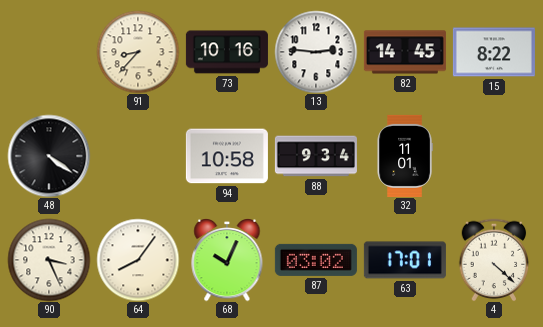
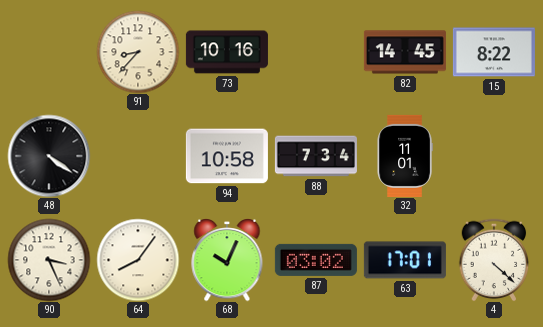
13: 2:46 -> none
88: 9:34 -> 7:34
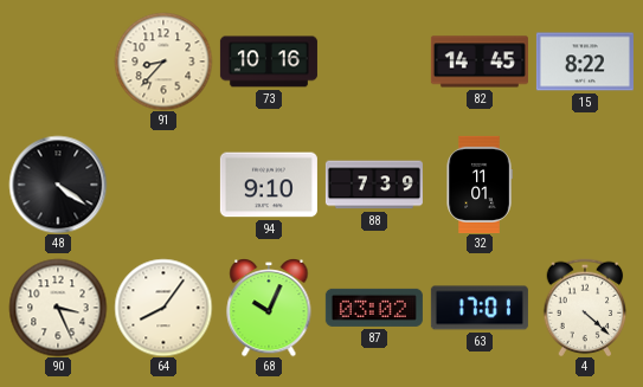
94: 10:58 -> 9:10
88: 7:34 -> 7:39
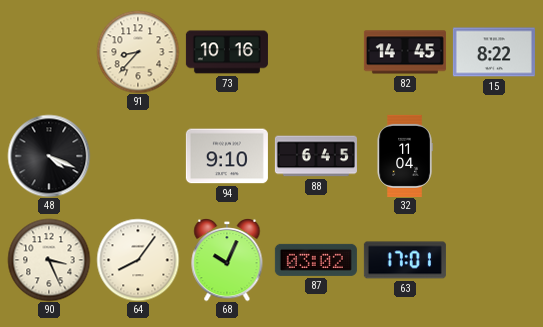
48: 4:21 -> 4:19
88: 7:39 -> 6:45
32: 11:01 -> 11:04
4: 4:22 -> none
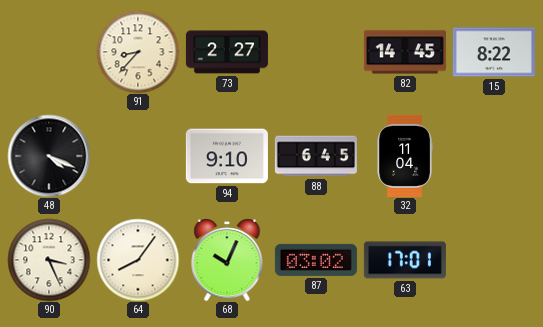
73: 10:16 -> 2:27
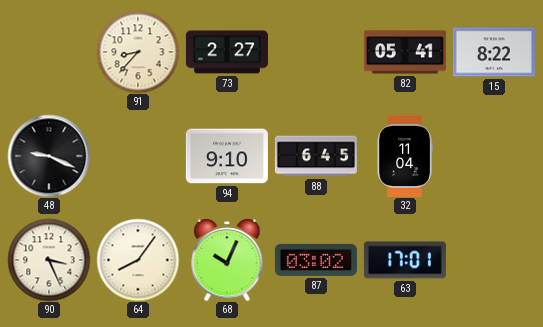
82: 14:45 -> 05:41
48: 4:19 -> 9:19
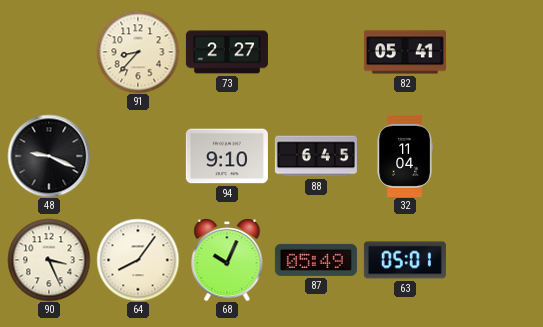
15: 8:22 -> none
87: 03:02 -> 05:49
63: 17:01 -> 05:01
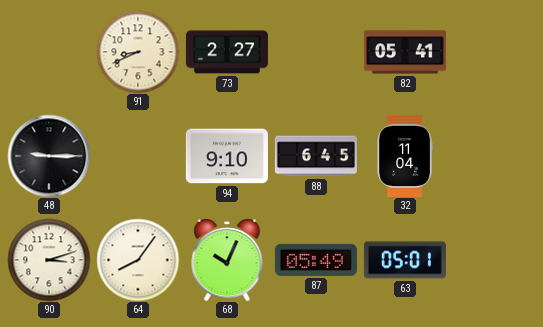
91: 8:37 -> 8:41
48: 9:19 -> 9:15
90: 3:26 -> 3:12
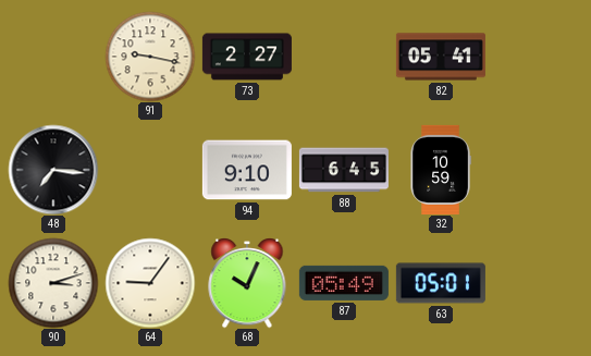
91: 8:41 -> 9:17
48: 9:15 -> 7:16
32: 11:04 -> 10:59
64: 8:06 -> 9:06
